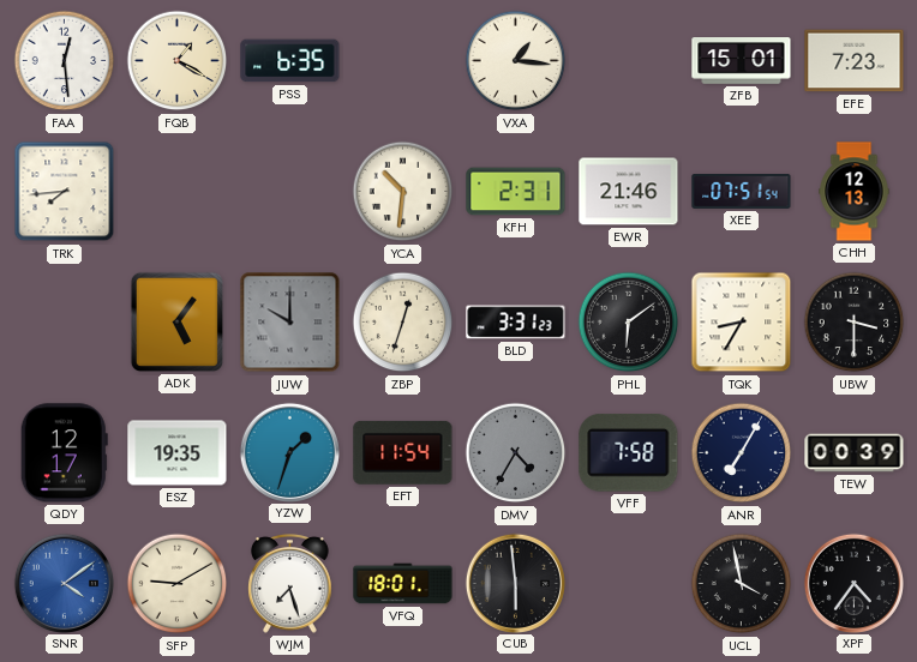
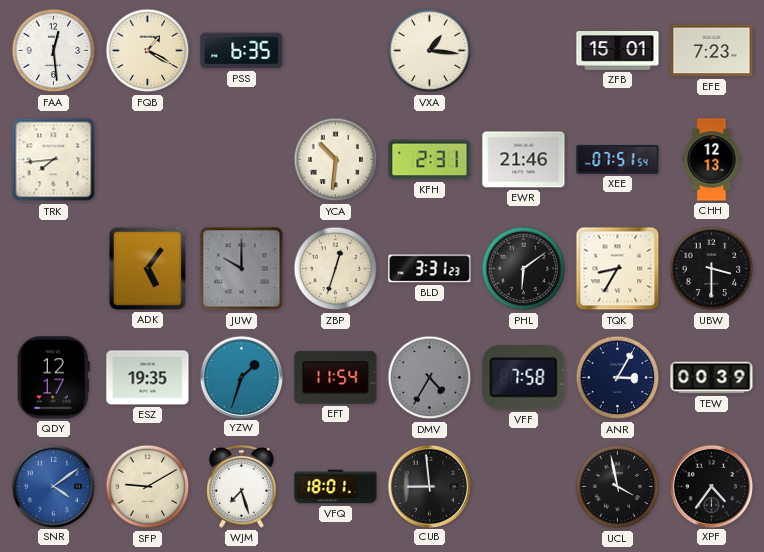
ANR: 7:05 -> 3:05
CUB: 5:59 -> 8:59
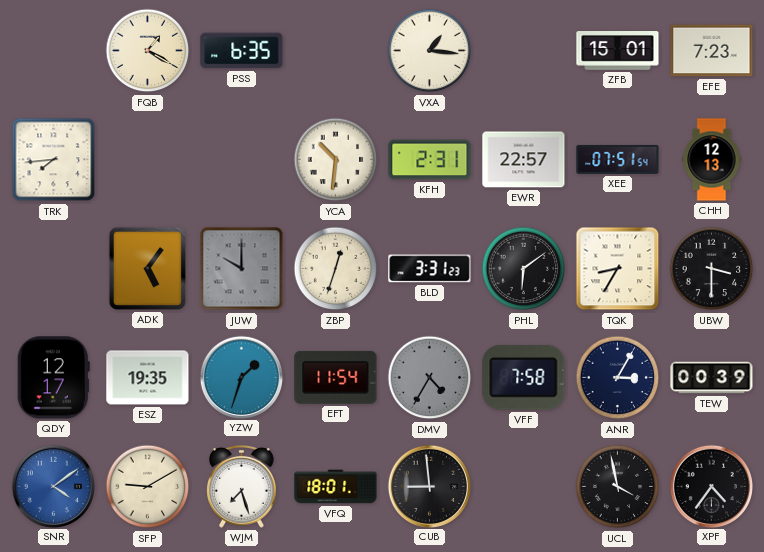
FAA: 12:29 -> none
EWR: 21:46 -> 22:57
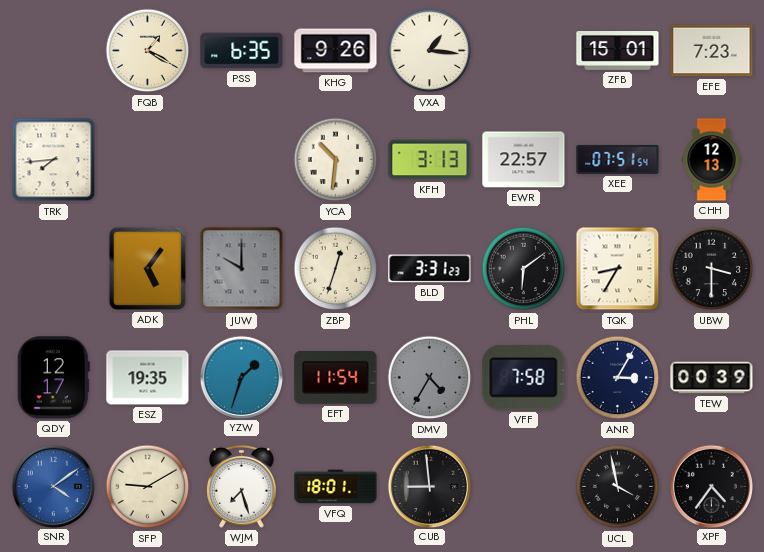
KHG: none -> 9:26
KFH: 2:31 -> 3:13
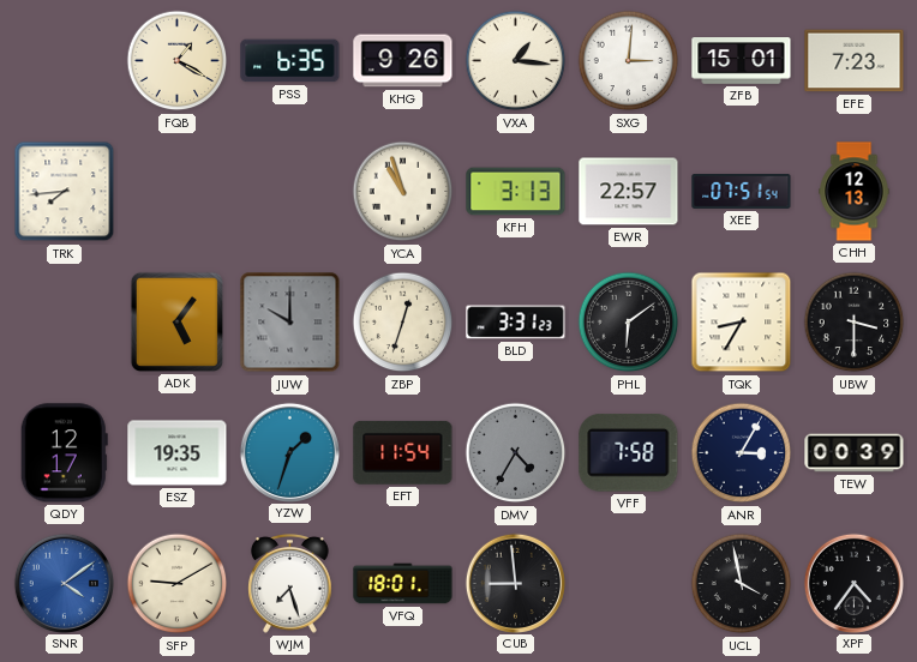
SXG: none -> 3:01
YCA: 10:31 -> 10:57
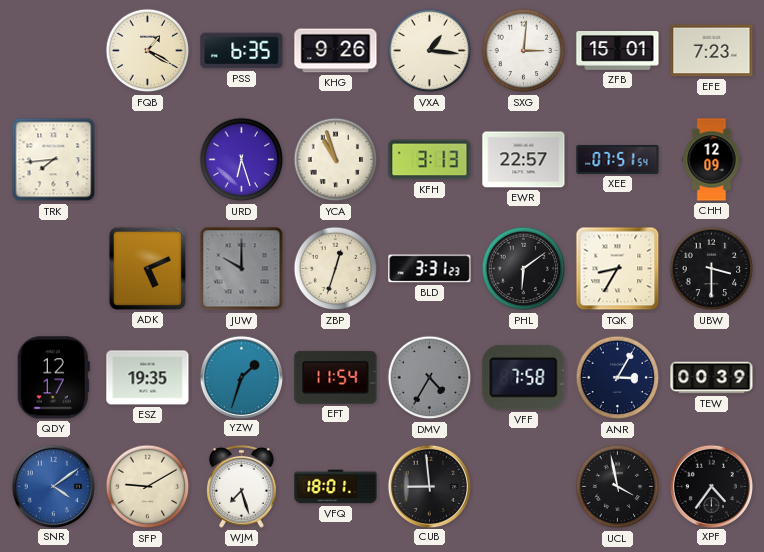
URD: none -> 6:27
CHH: 12:13 -> 12:09
ADK: 5:06 -> 5:11
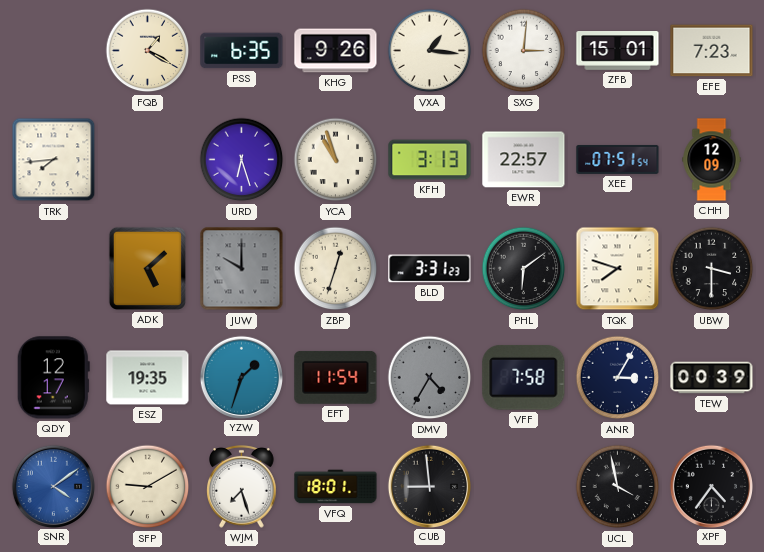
ADK: 5:11 -> 5:08
TQK: 8:35 -> 7:48
